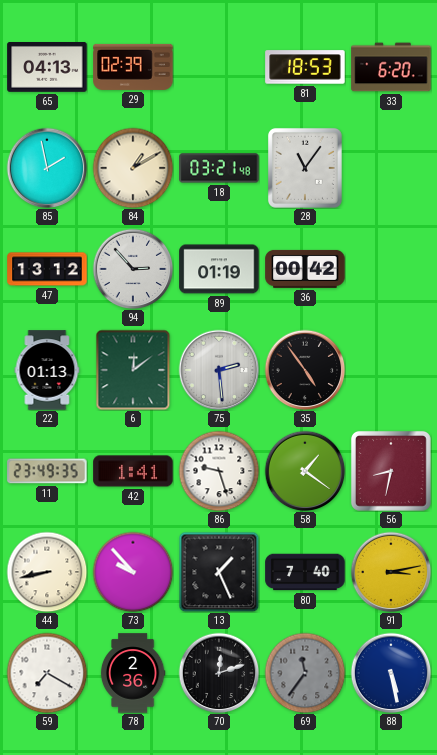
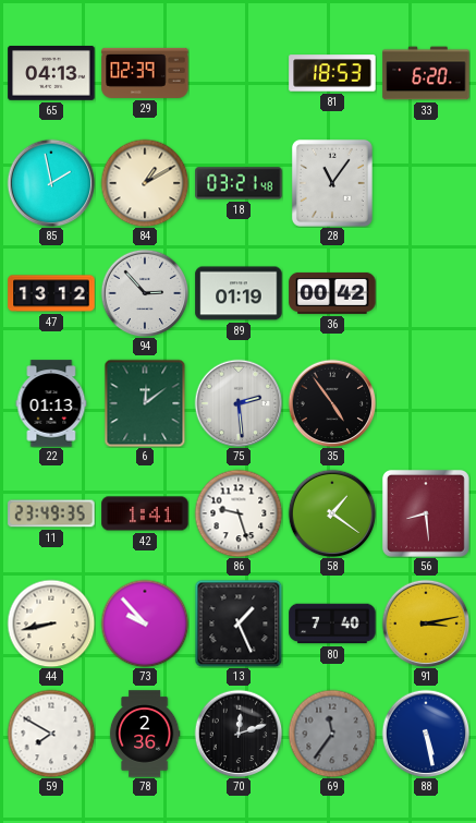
56: 8:32 -> 8:29
59: 7:20 -> 7:50
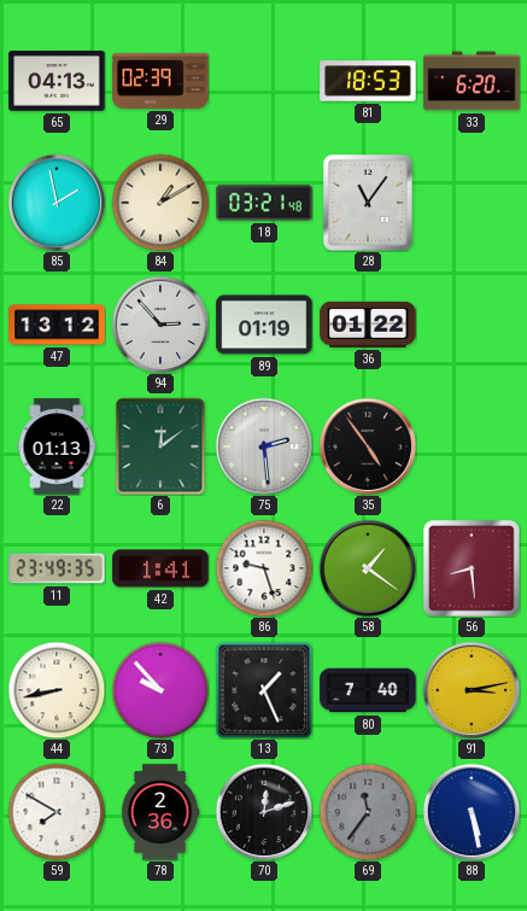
36: 00:42 -> 01:22
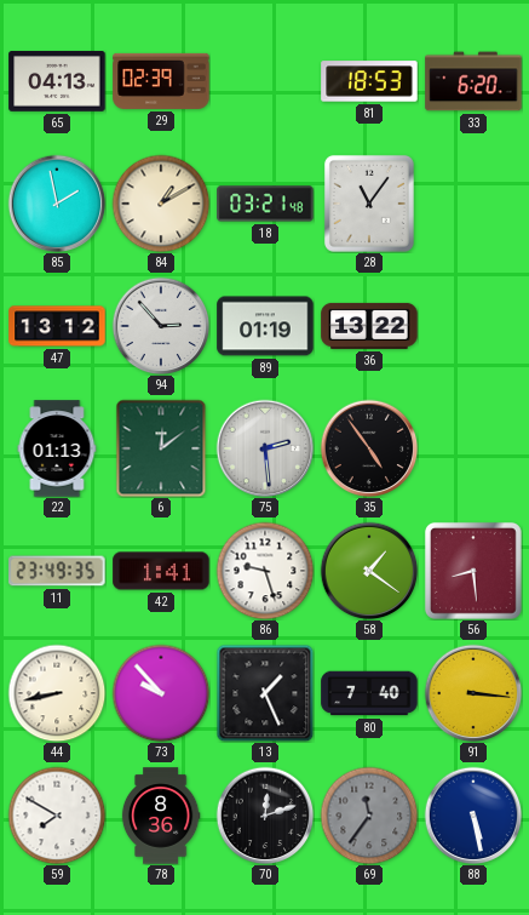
36: 01:22 -> 13:22
91: 3:13 -> 3:16
78: 2:36 -> 8:36
